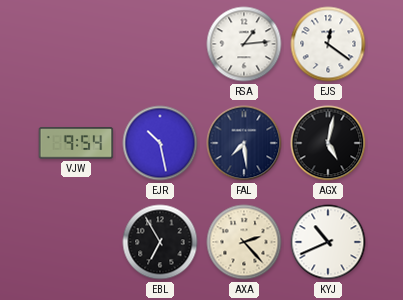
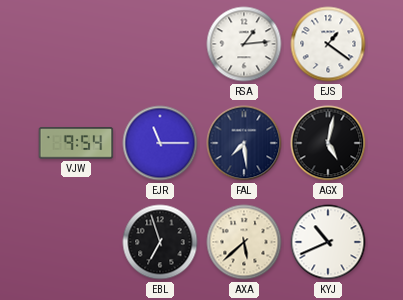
EJS: 12:21 -> 1:21
EJR: 10:28 -> 11:15
EBL: 6:55 -> 6:57
AXA: 2:23 -> 5:38
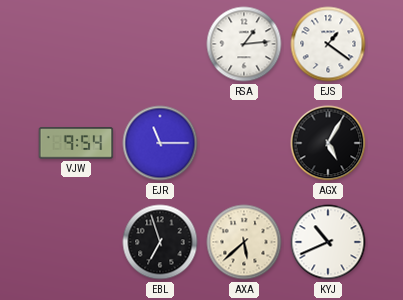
FAL: 7:29 -> none
AGX: 5:02 -> 5:05
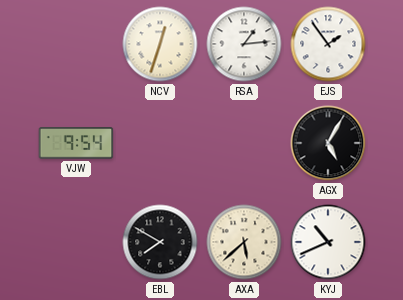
NCV: none -> 12:33
EJS: 1:21 -> 1:54
EJR: 11:15 -> none
EBL: 6:57 -> 7:50
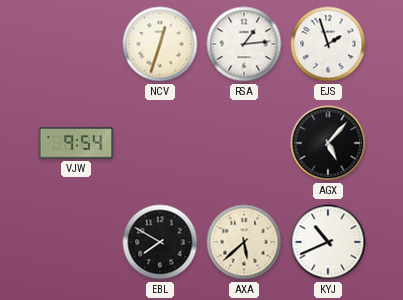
EJS: 1:54 -> 1:57
AGX: 5:05 -> 5:07
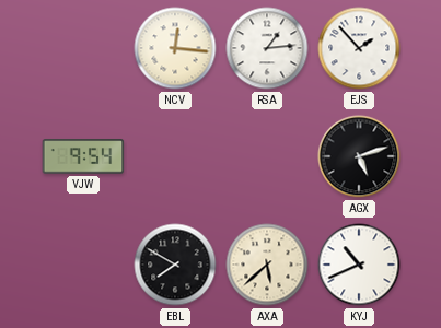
NCV: 12:33 -> 12:16
EJS: 1:57 -> 1:53
AGX: 5:07 -> 5:12
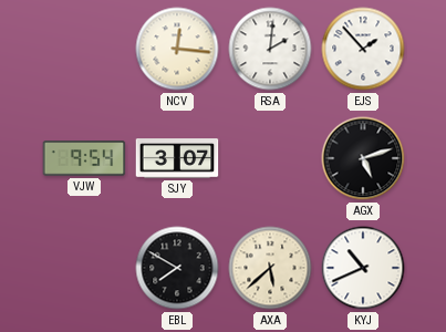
RSA: 1:14 -> 2:01
SJY: none -> 3:07
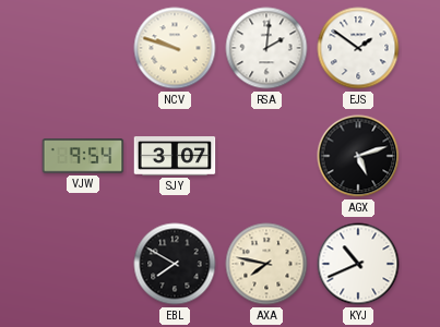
NCV: 12:16 -> 9:48
EJS: 1:53 -> 1:51
AXA: 5:38 -> 7:47
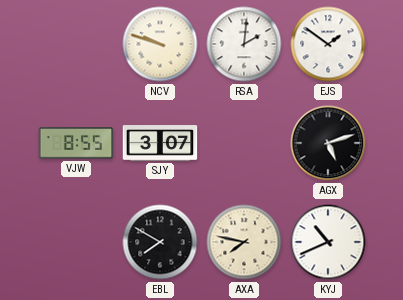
VJW: 9:54 -> 8:55
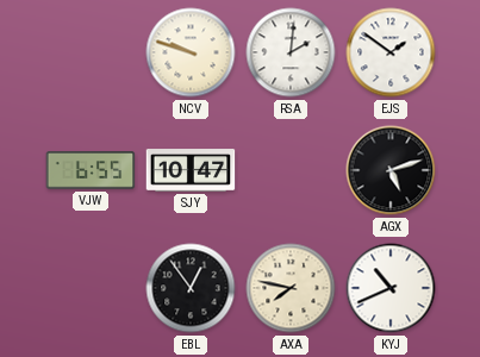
VJW: 8:55 -> 6:55
SJY: 3:07 -> 10:47
EBL: 7:50 -> 12:54
